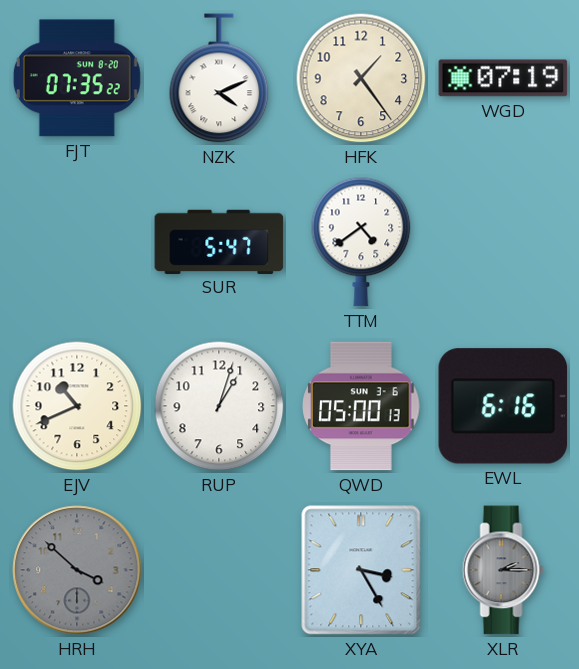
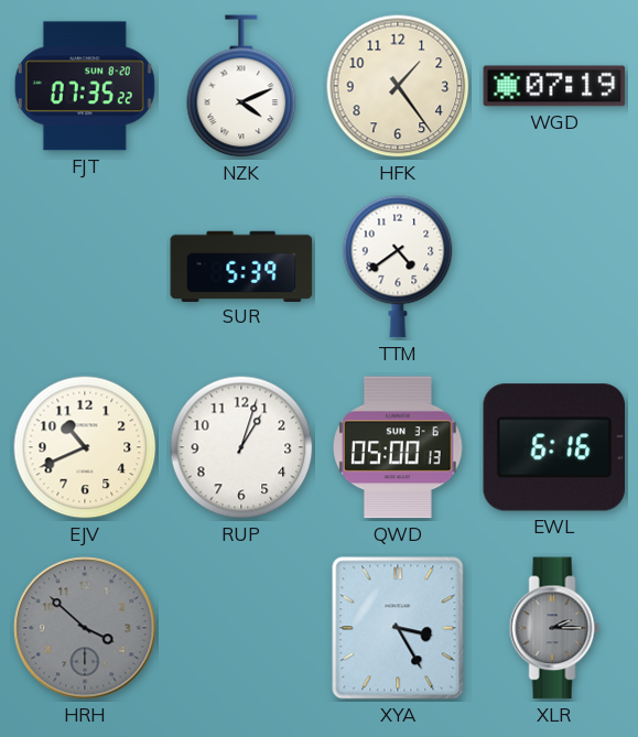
SUR: 5:47 -> 5:39
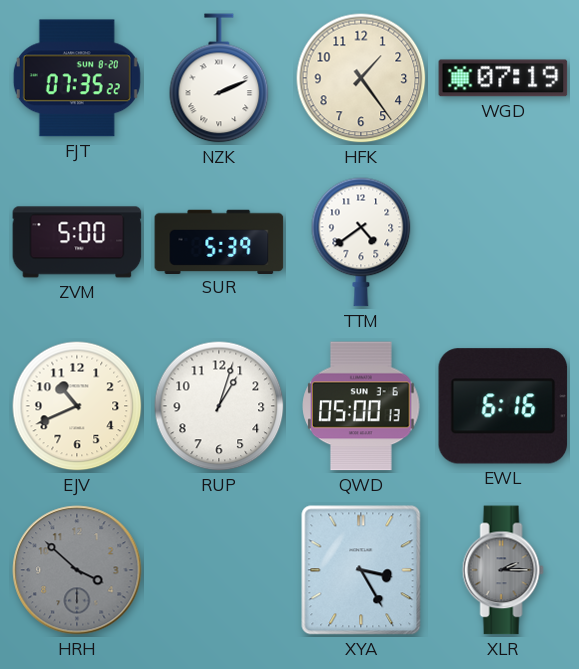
NZK: 4:11 -> 2:11
ZVM: none -> 5:00
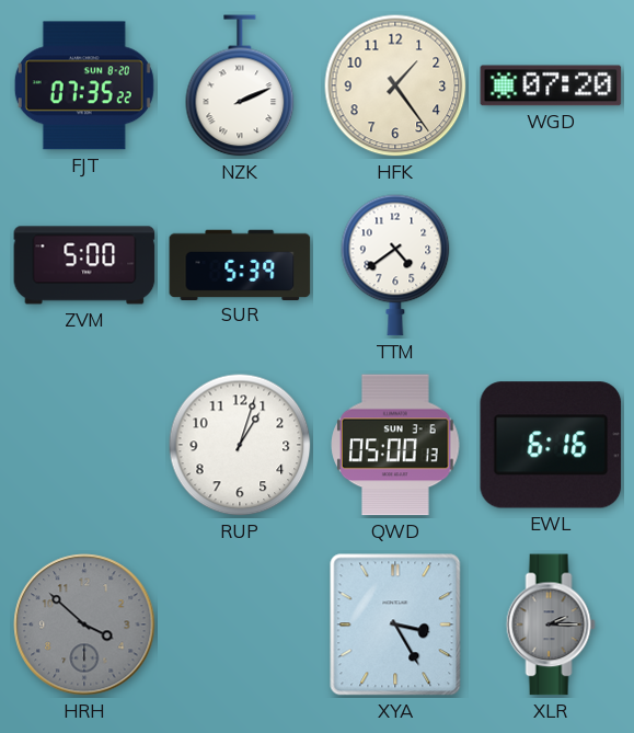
WGD: 07:19 -> 07:20
EJV: 10:41 -> none
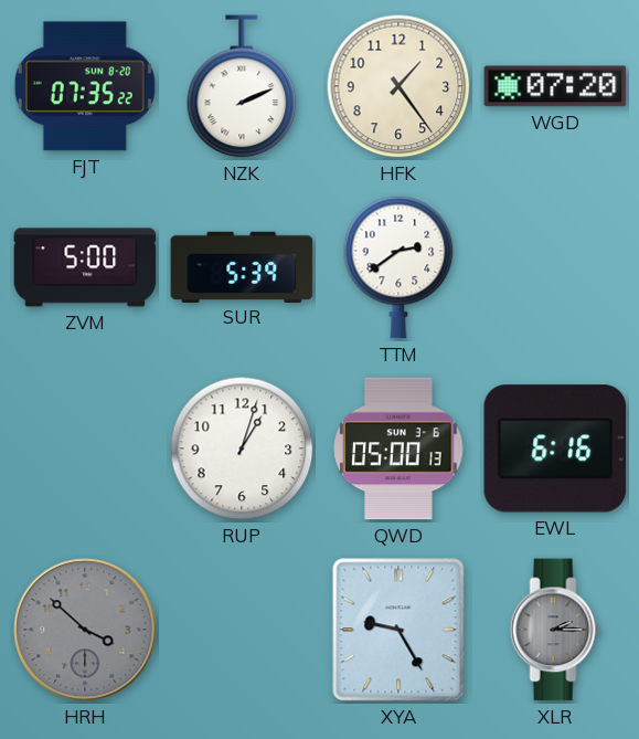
TTM: 4:39 -> 2:39
XYA: 3:25 -> 9:25
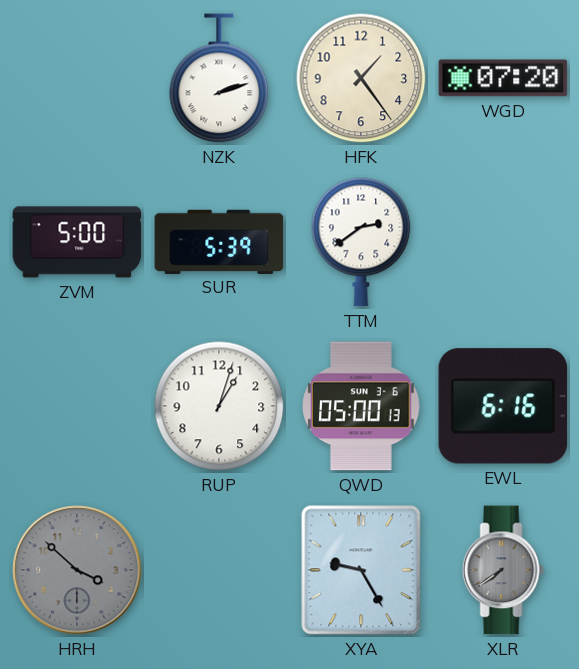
FJT: 07:35 -> none
NZK: 2:11 -> 2:12
XLR: 2:15 -> 7:39
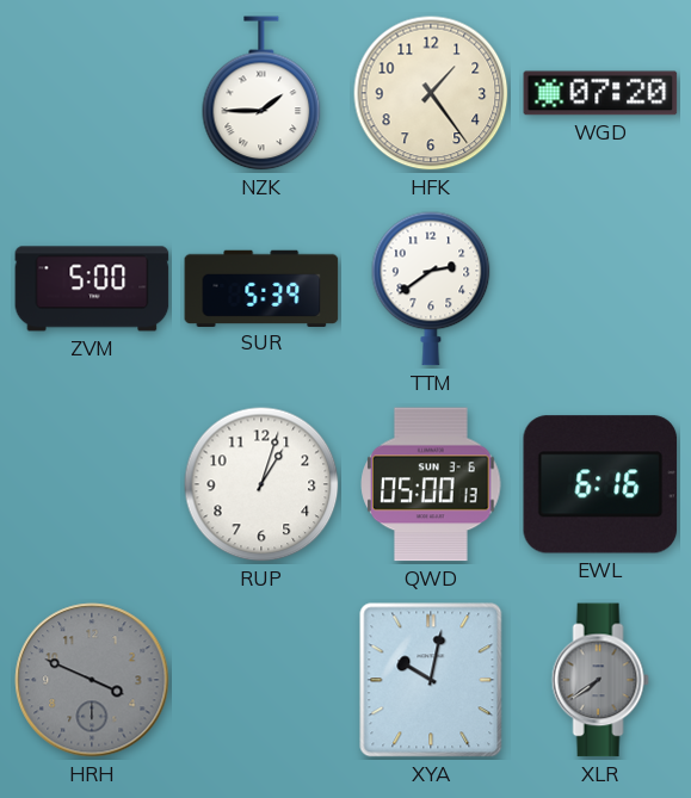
NZK: 2:12 -> 1:45
HRH: 3:52 -> 3:49
XYA: 9:25 -> 10:02
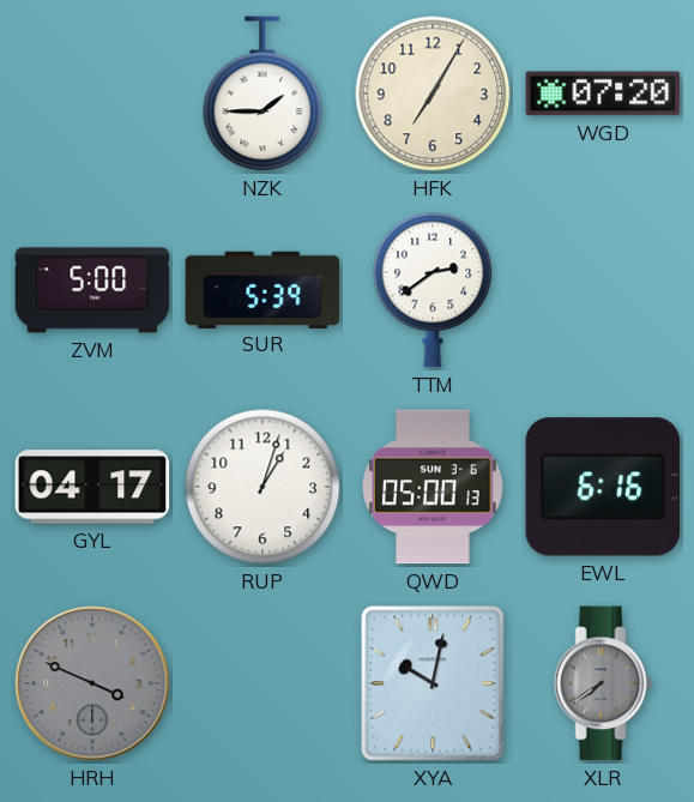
HFK: 1:24 -> 7:05
GYL: none -> 04:17
